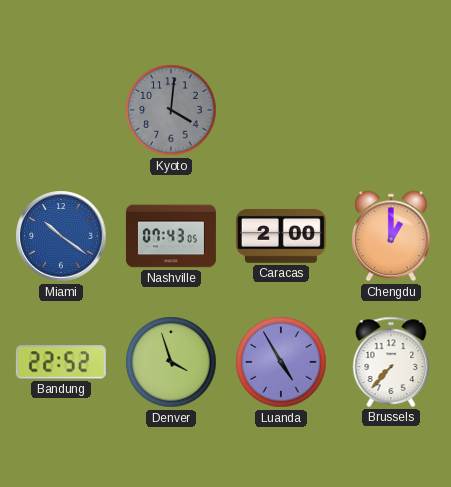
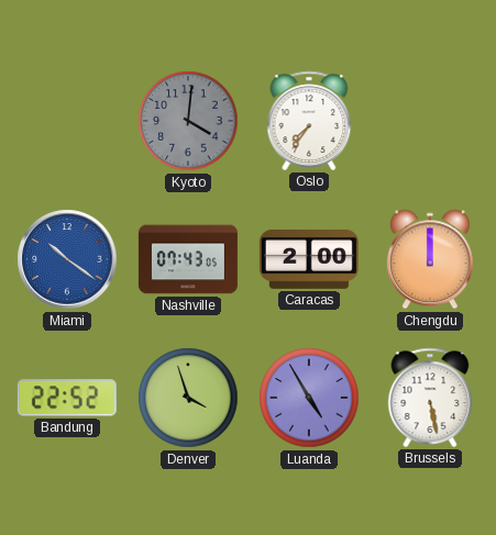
Oslo: none -> 7:36
Chengdu: 1:00 -> 12:00
Brussels: 7:37 -> 5:28
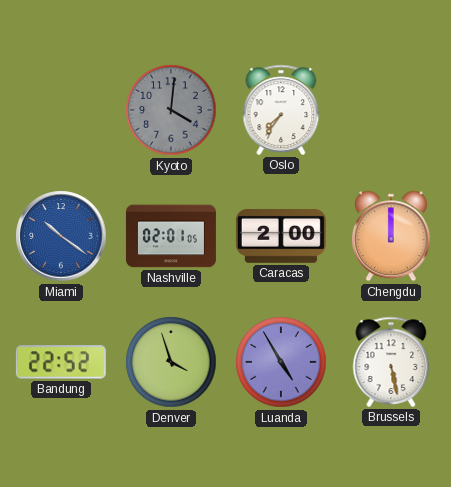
Nashville: 07:43 -> 02:01
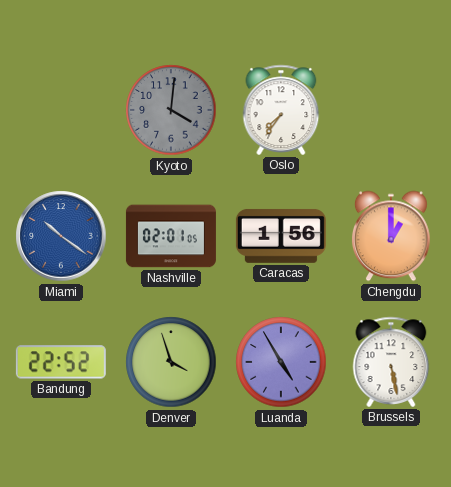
Caracas: 2:00 -> 1:56
Chengdu: 12:00 -> 1:00
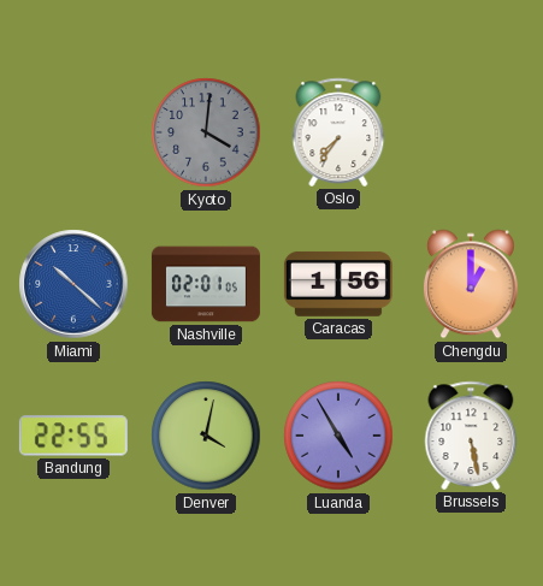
Miami: 10:21 -> 10:22
Bandung: 22:52 -> 22:55
Denver: 3:57 -> 4:02
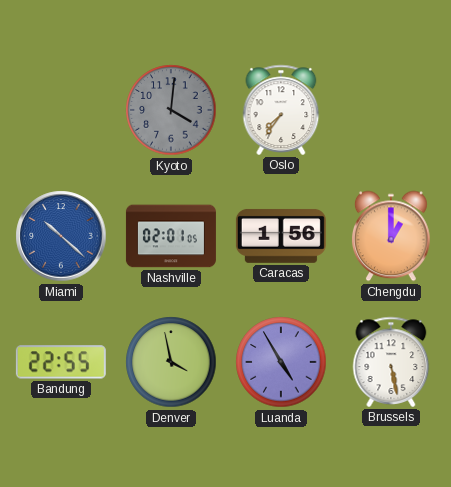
Denver: 4:02 -> 3:58
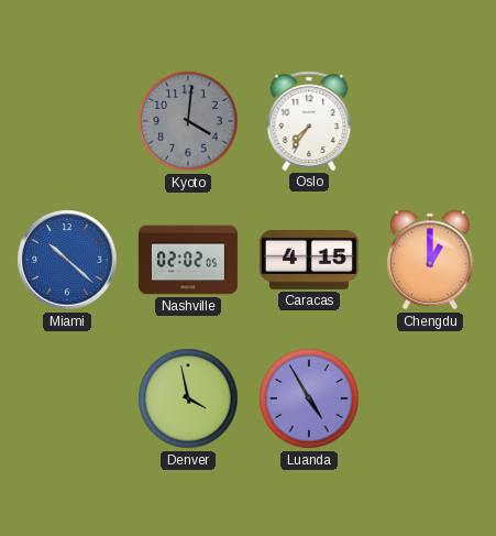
Nashville: 02:01 -> 02:02
Caracas: 1:56 -> 4:15
Bandung: 22:55 -> none
Brussels: 5:28 -> none
